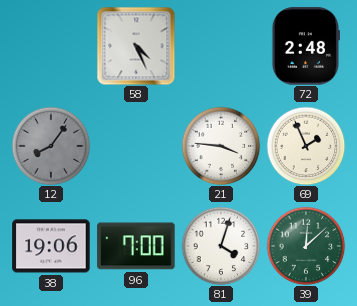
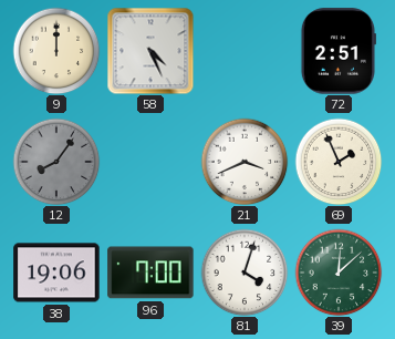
9: none -> 12:00
72: 2:48 -> 2:51
21: 3:46 -> 3:41
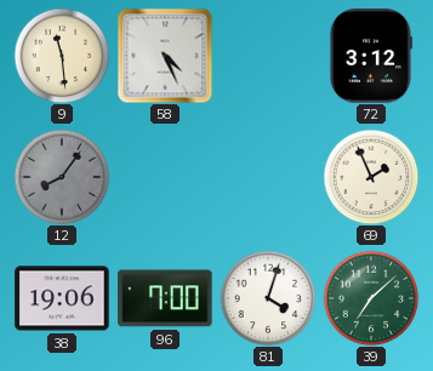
9: 12:00 -> 11:29
72: 2:51 -> 3:12
21: 3:41 -> none
39: 12:08 -> 7:08
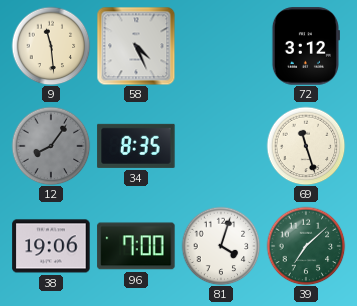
34: none -> 8:35
69: 1:56 -> 11:27
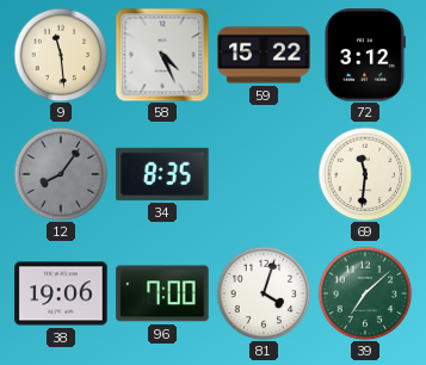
59: none -> 15:22
69: 11:27 -> 11:31
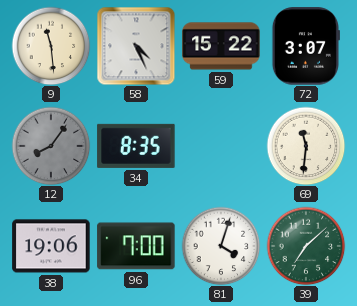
72: 3:12 -> 3:07
